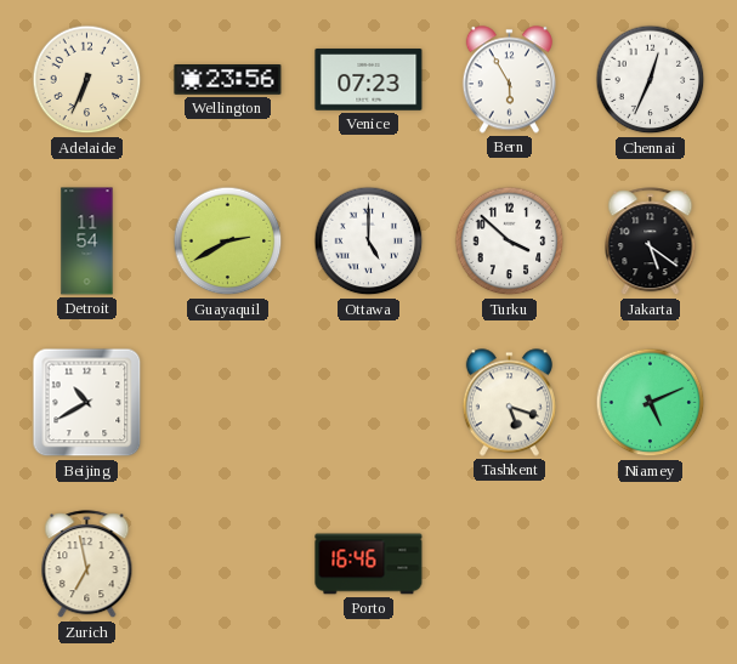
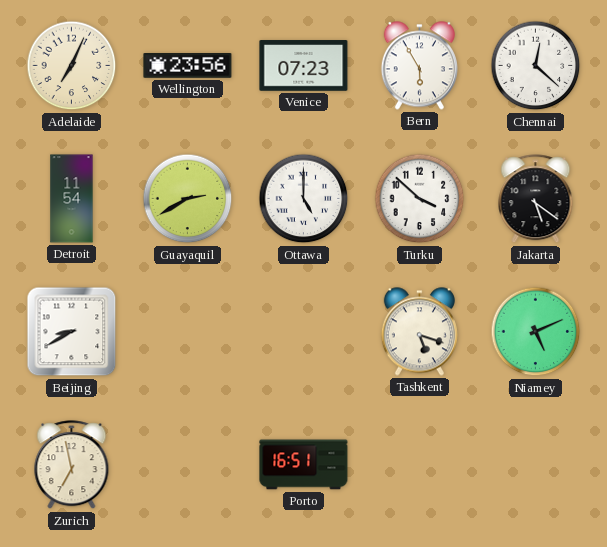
Adelaide: 6:34 -> 7:04
Chennai: 12:34 -> 12:22
Beijing: 10:40 -> 8:40
Porto: 16:46 -> 16:51
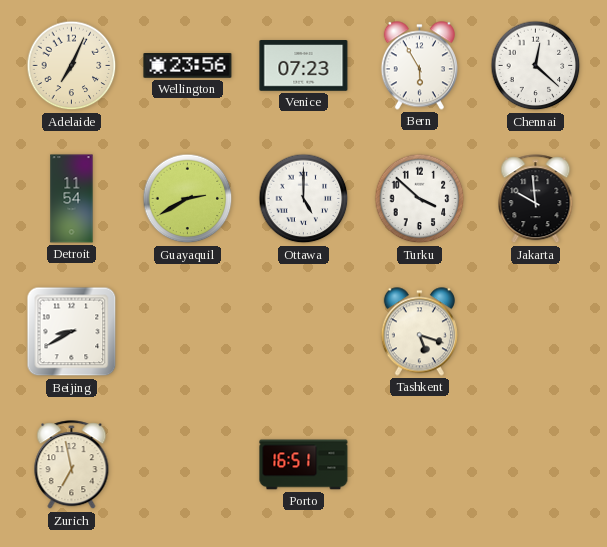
Jakarta: 5:21 -> 9:59
Niamey: 5:11 -> none
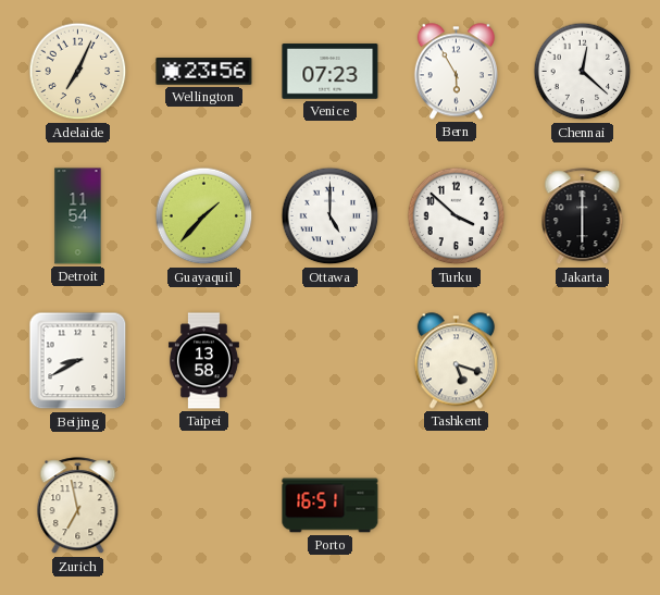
Guayaquil: 2:40 -> 1:37
Jakarta: 9:59 -> 6:00
Taipei: none -> 13:58
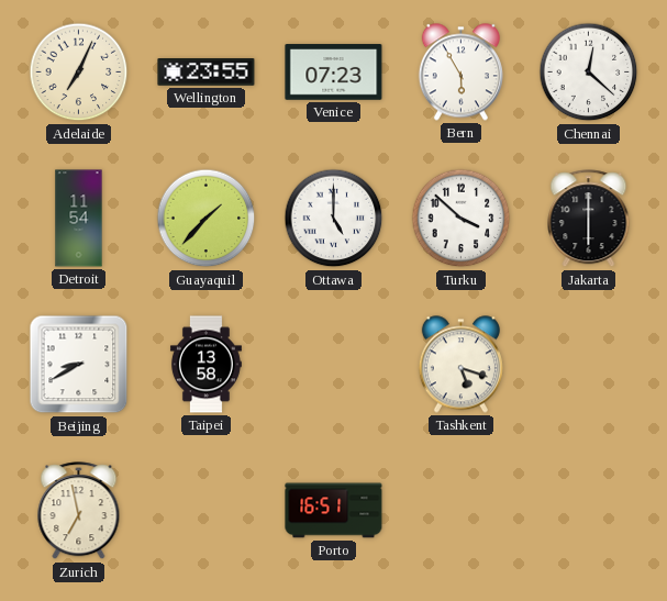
Wellington: 23:56 -> 23:55
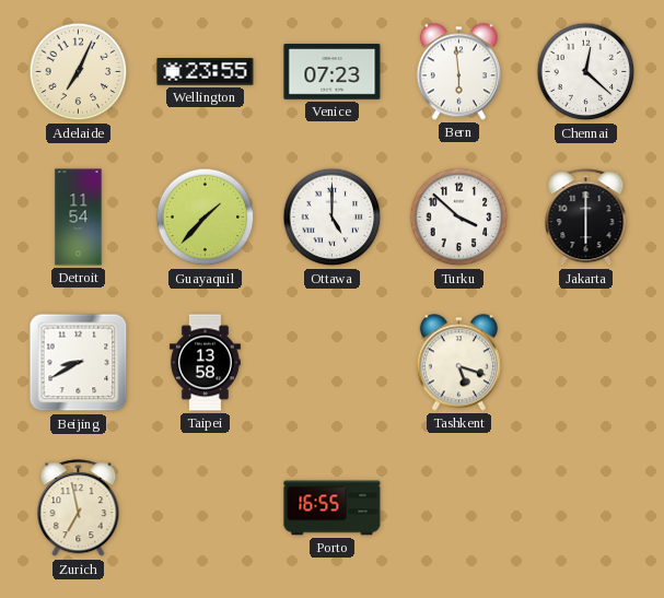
Bern: 5:55 -> 5:59
Porto: 16:51 -> 16:55
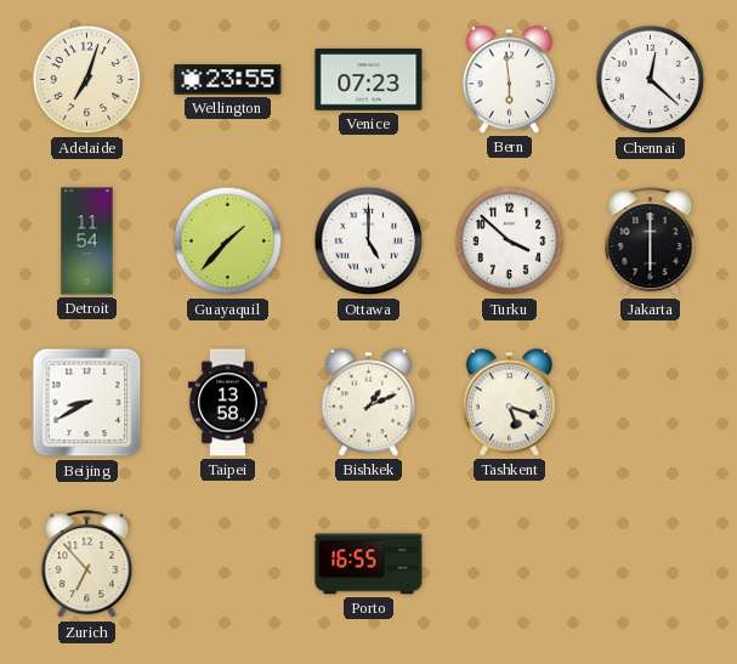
Adelaide: 7:04 -> 7:03
Bishkek: none -> 1:11
Zurich: 6:58 -> 6:53
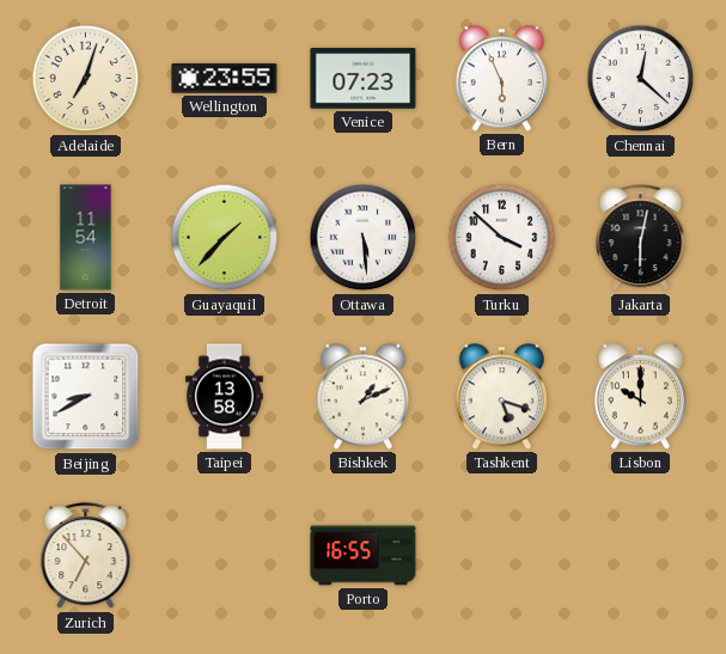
Bern: 5:59 -> 5:56
Ottawa: 5:00 -> 5:29
Jakarta: 6:00 -> 6:02
Lisbon: none -> 10:00
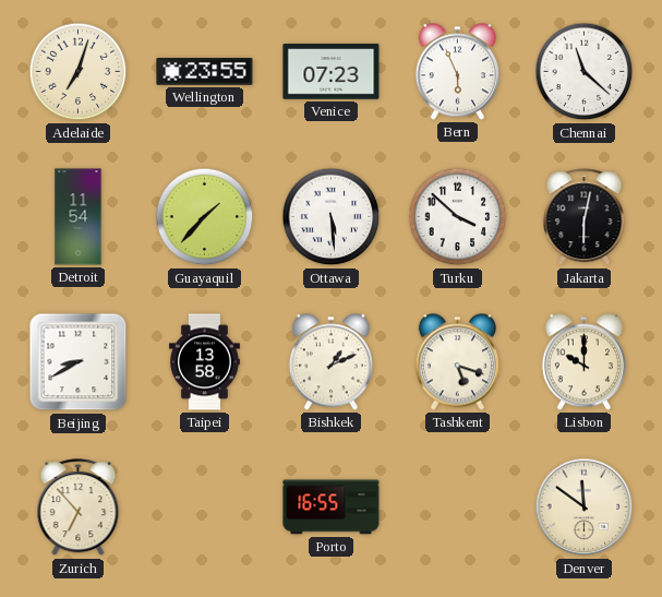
Chennai: 12:22 -> 11:22
Denver: none -> 11:51
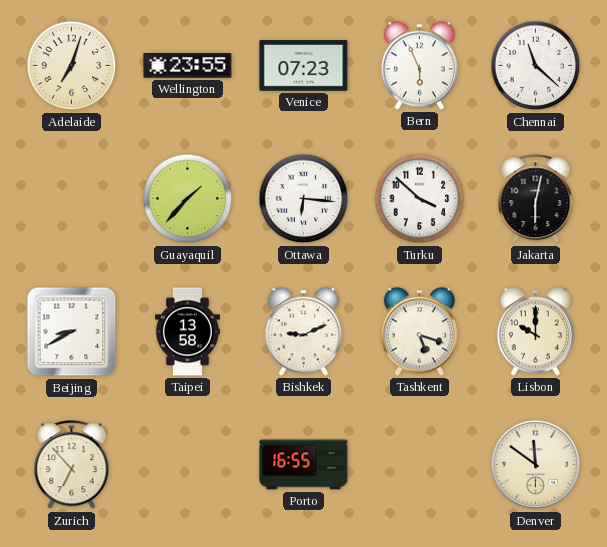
Detroit: 11:54 -> none
Ottawa: 5:29 -> 6:16
Bishkek: 1:11 -> 9:11
